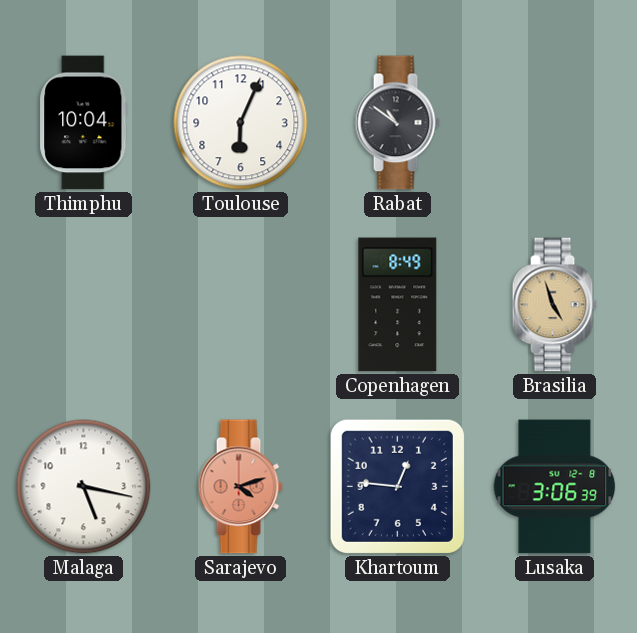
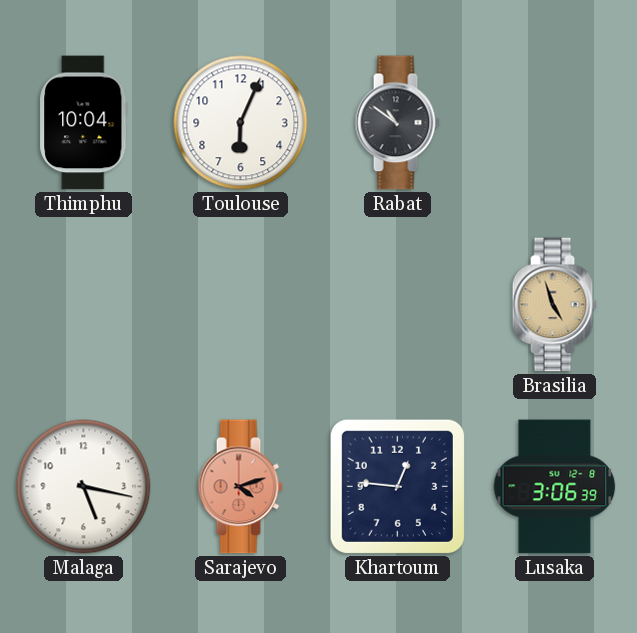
Copenhagen: 8:49 -> none
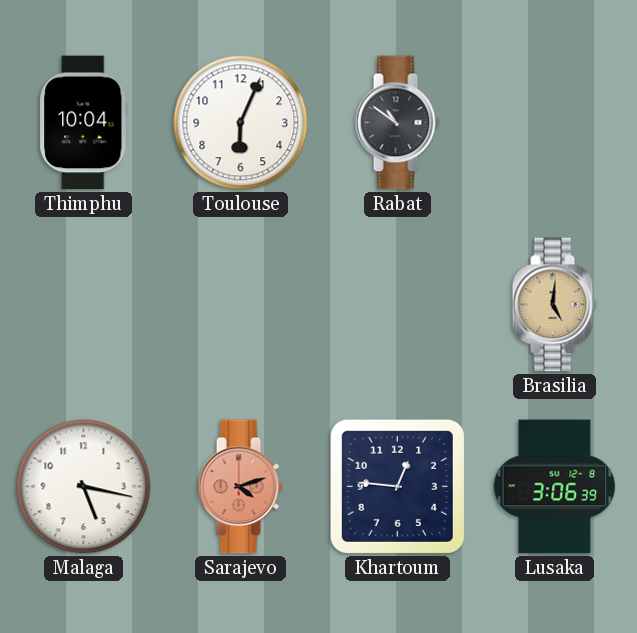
Brasilia: 4:57 -> 5:01
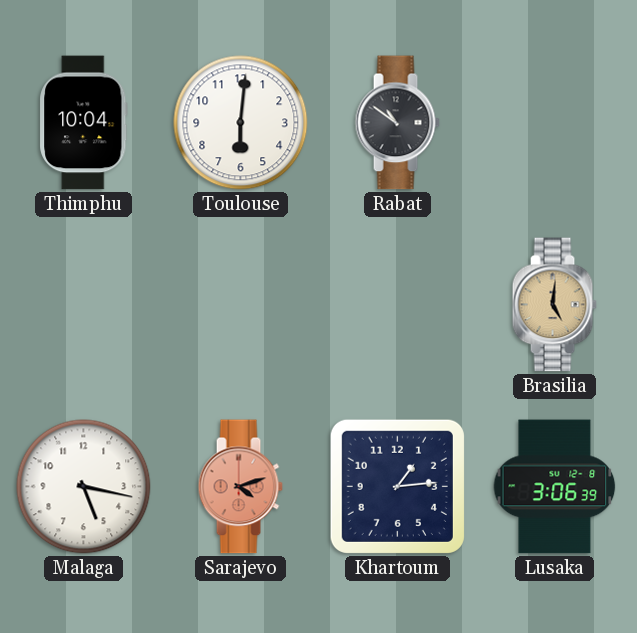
Toulouse: 6:04 -> 6:01
Khartoum: 12:46 -> 1:14
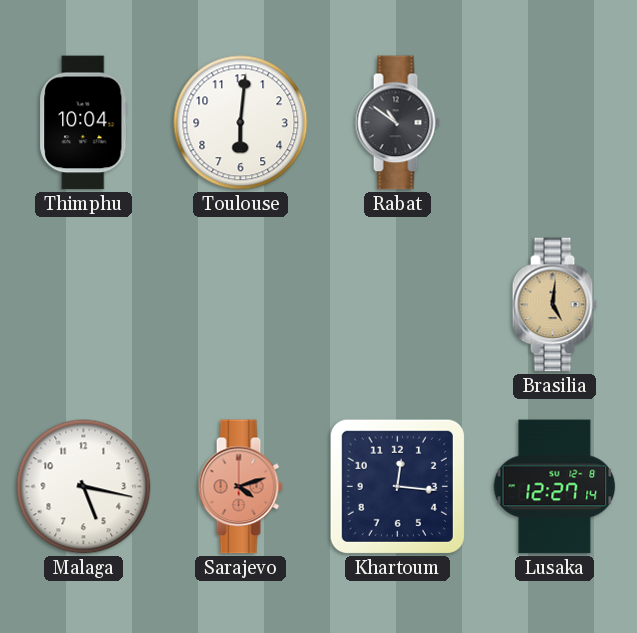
Khartoum: 1:14 -> 12:16
Lusaka: 3:06 -> 12:27
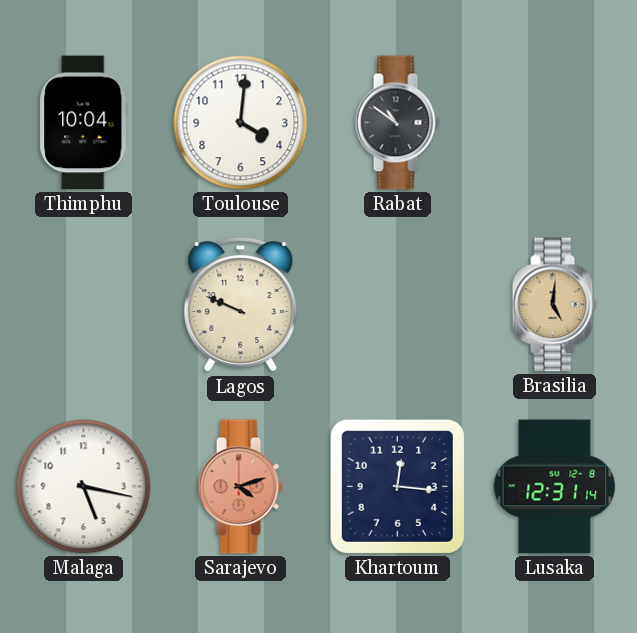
Toulouse: 6:01 -> 4:01
Lagos: none -> 9:49
Lusaka: 12:27 -> 12:31
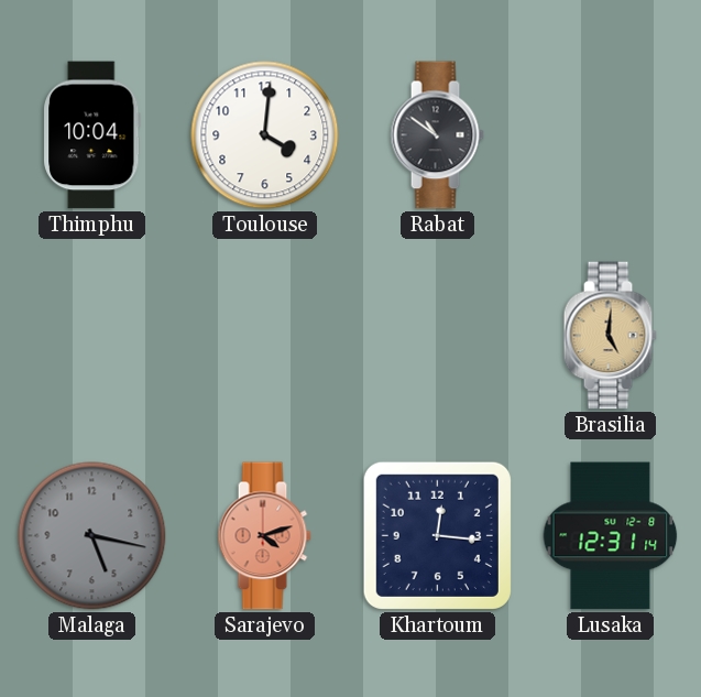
Lagos: 9:49 -> none
Malaga dial: white -> grey
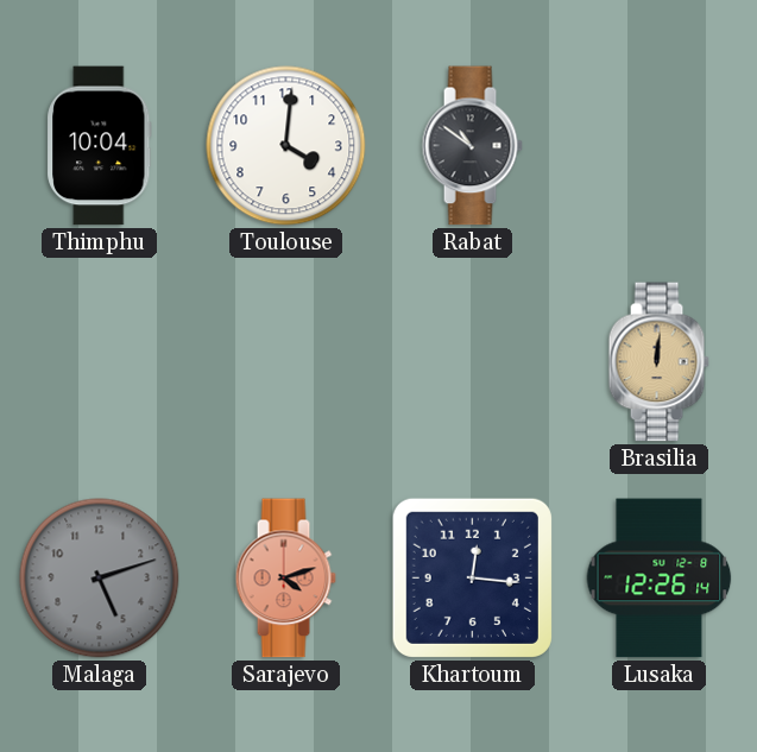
Brasilia: 5:01 -> 12:01
Malaga: 5:17 -> 5:12
Lusaka: 12:31 -> 12:26
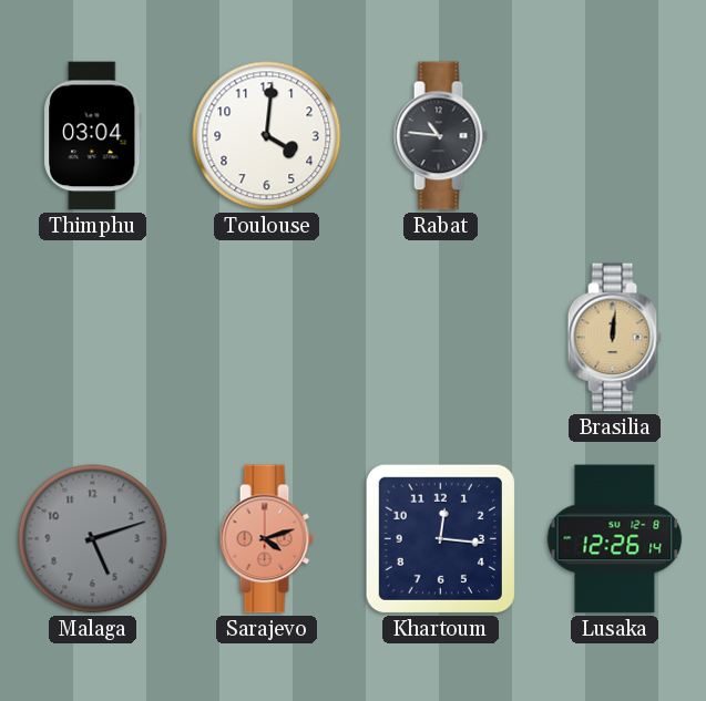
Thimphu: 10:04 -> 03:04
Rabat: 10:51 -> 10:46
